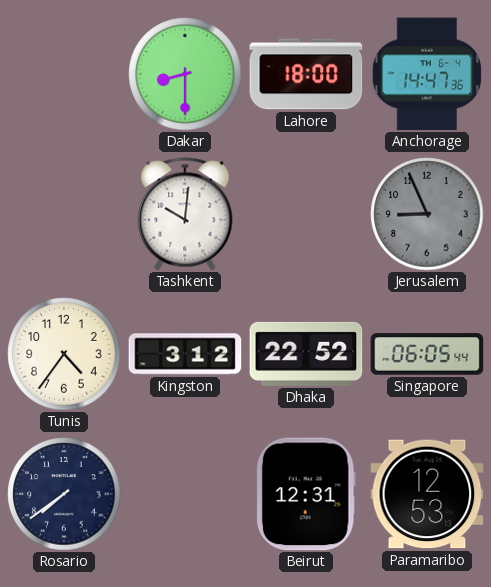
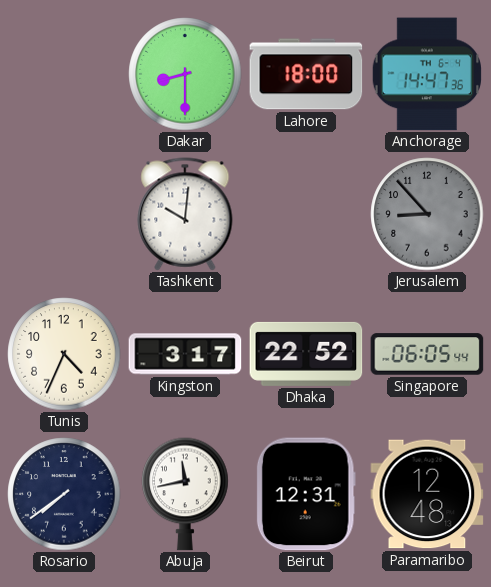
Jerusalem: 8:56 -> 8:53
Tunis: 4:36 -> 4:34
Kingston: 3:12 -> 3:17
Abuja: none -> 11:43
Paramaribo: 12:53 -> 12:48
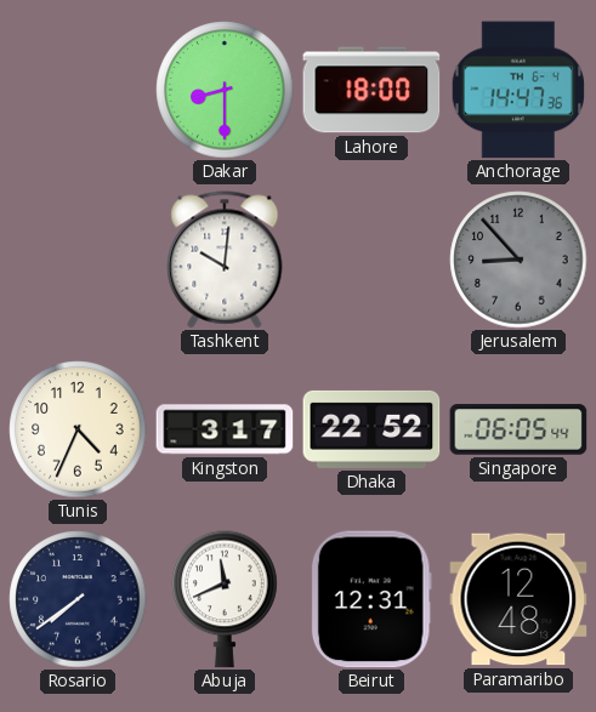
Abuja: 11:43 -> 11:41
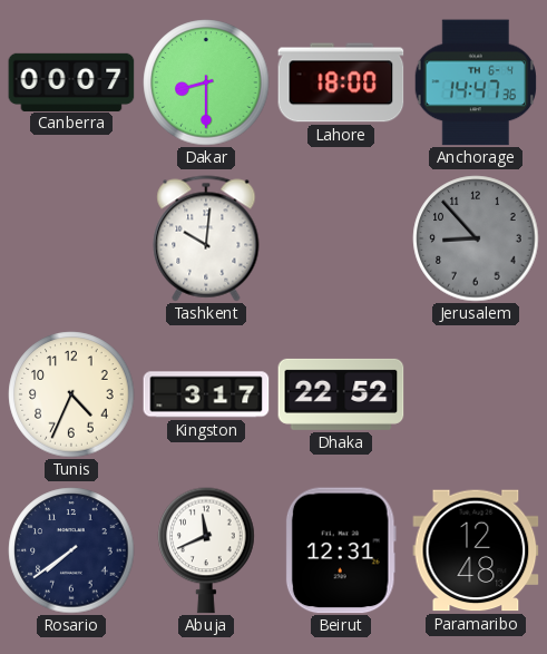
Canberra: none -> 00:07
Singapore: 06:05 -> none
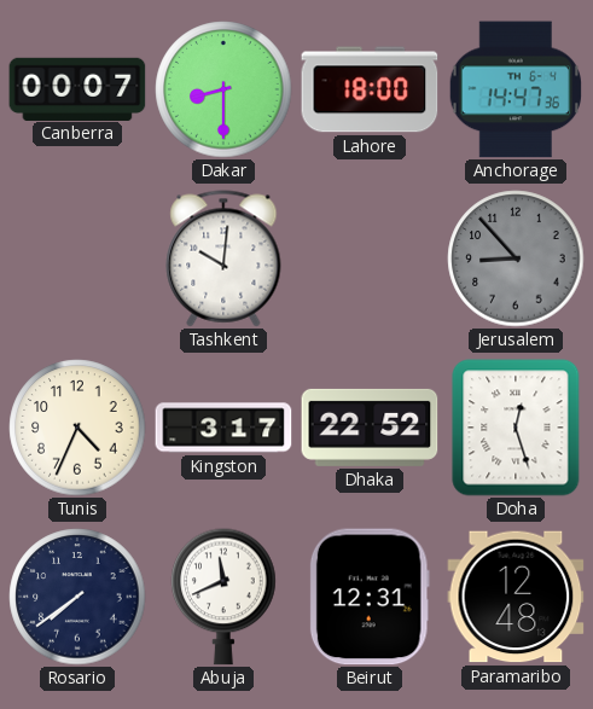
Doha: none -> 12:27
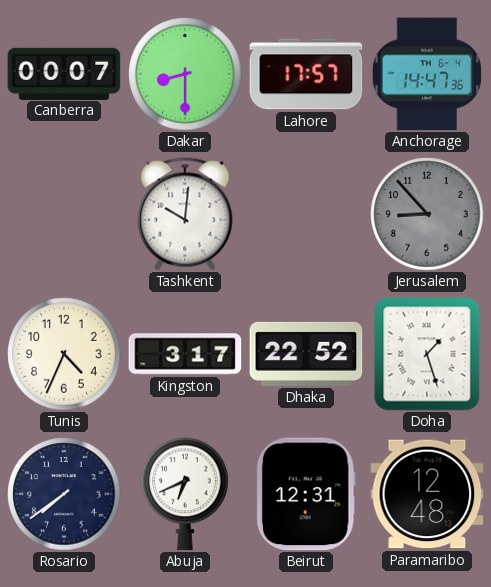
Lahore: 18:00 -> 17:57
Doha: 12:27 -> 1:27
Abuja: 11:41 -> 6:41
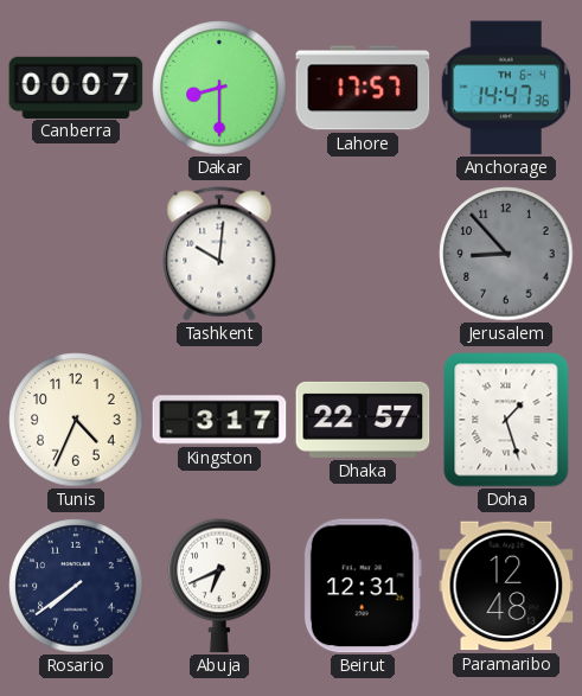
Dhaka: 22:52 -> 22:57
